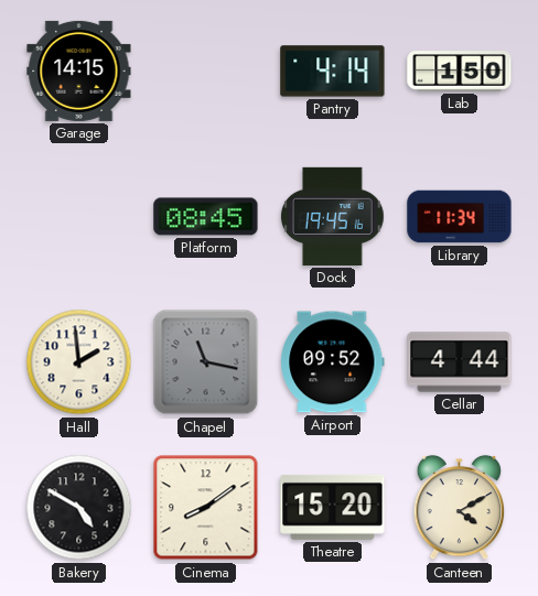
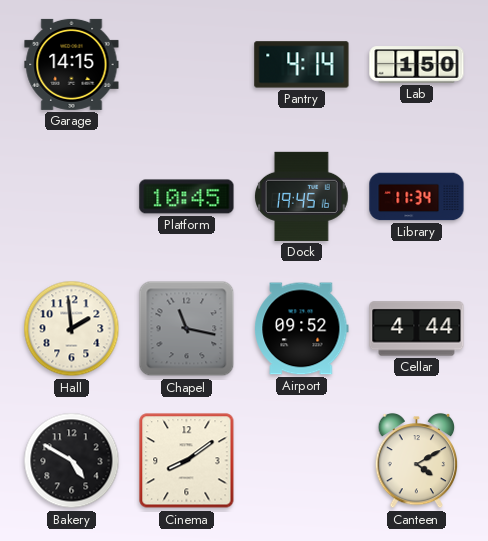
Platform: 08:45 -> 10:45
Theatre: 15:20 -> none
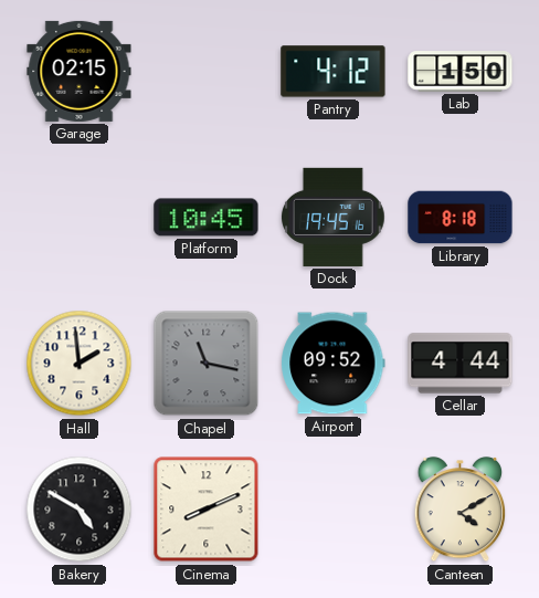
Garage: 14:15 -> 02:15
Pantry: 4:14 -> 4:12
Library: 11:34 -> 8:18
Cinema: 8:09 -> 8:11
